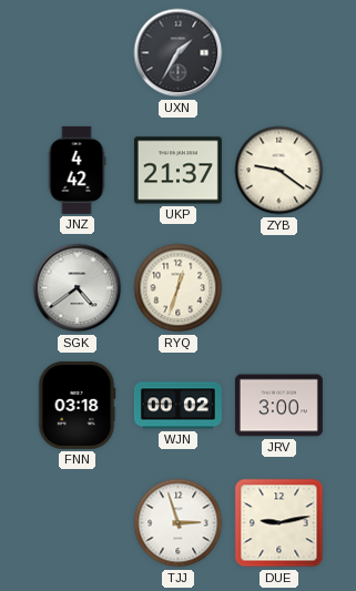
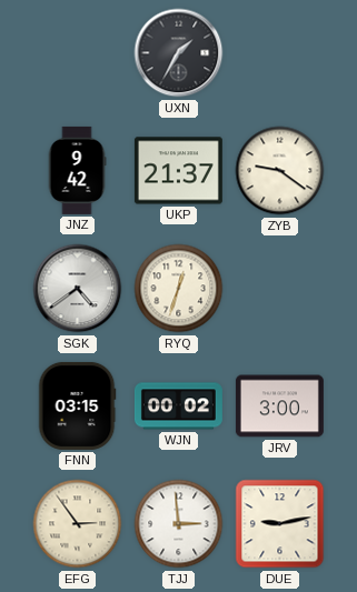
JNZ: 4:42 -> 9:42
FNN: 03:18 -> 03:15
EFG: none -> 2:54
TJJ: 2:57 -> 2:59
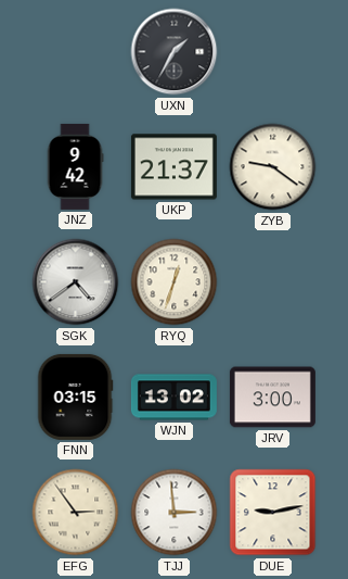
WJN: 00:02 -> 13:02
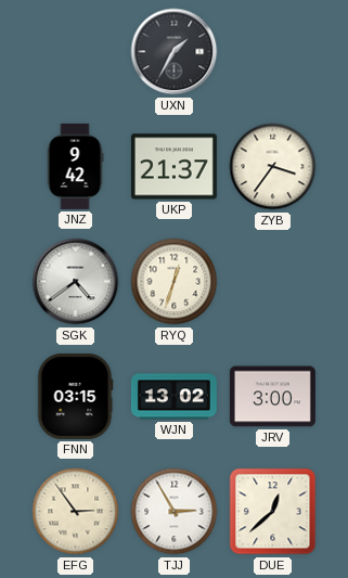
ZYB: 9:21 -> 3:36
TJJ: 2:59 -> 2:55
DUE: 9:13 -> 12:38
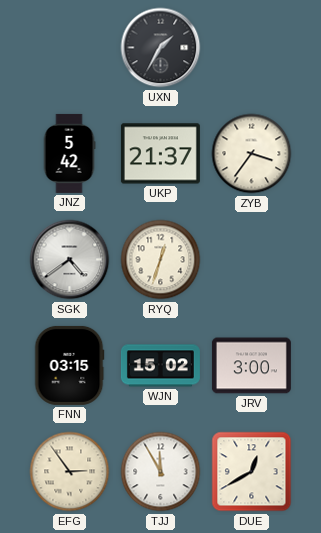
JNZ: 9:42 -> 5:42
WJN: 13:02 -> 15:02
TJJ: 2:55 -> 11:55
DUE: 12:38 -> 12:40
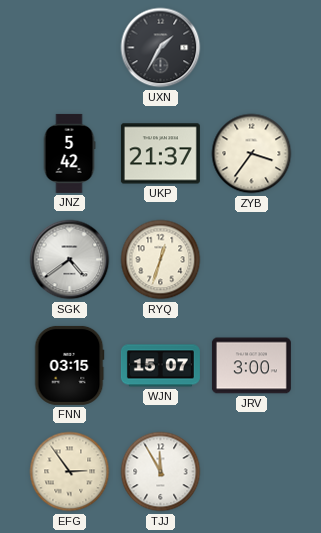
WJN: 15:02 -> 15:07
DUE: 12:40 -> none
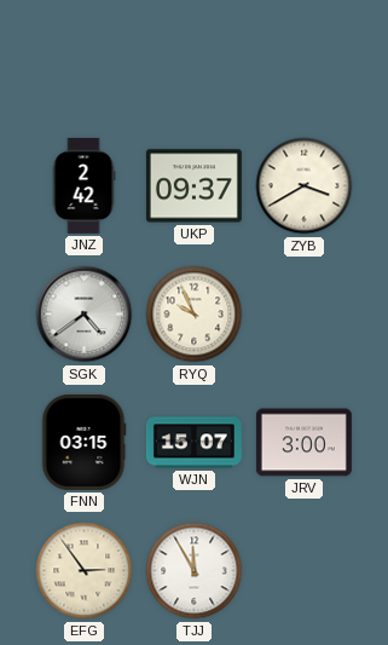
UXN: 1:35 -> none
JNZ: 5:42 -> 2:42
UKP: 21:37 -> 09:37
ZYB: 3:36 -> 3:40
RYQ: 12:33 -> 9:56
